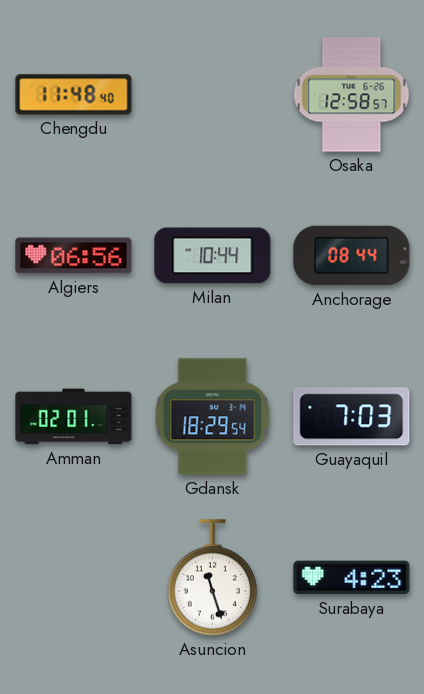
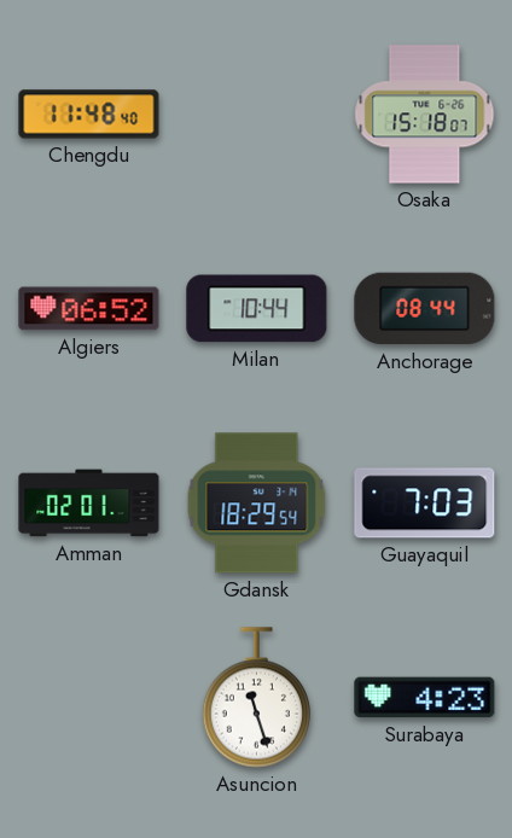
Osaka: 12:58 -> 15:18
Algiers: 06:56 -> 06:52
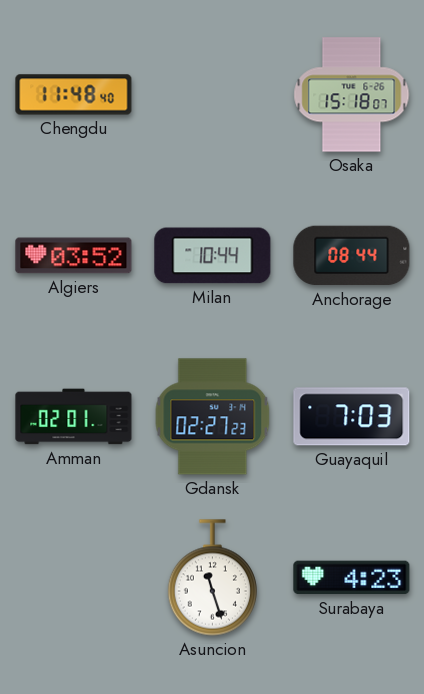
Algiers: 06:52 -> 03:52
Gdansk: 18:29 -> 02:27
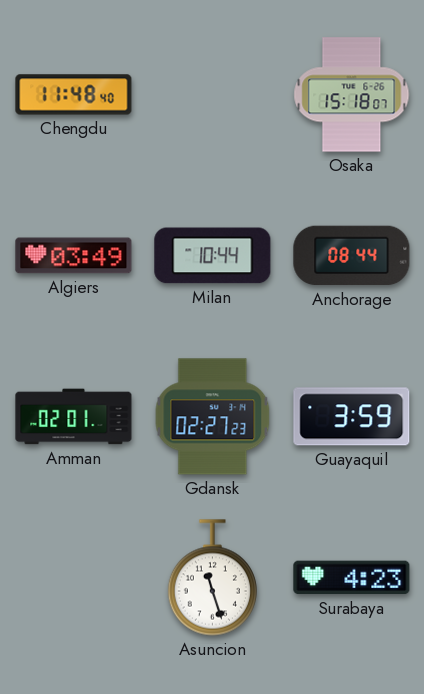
Algiers: 03:52 -> 03:49
Guayaquil: 7:03 -> 3:59
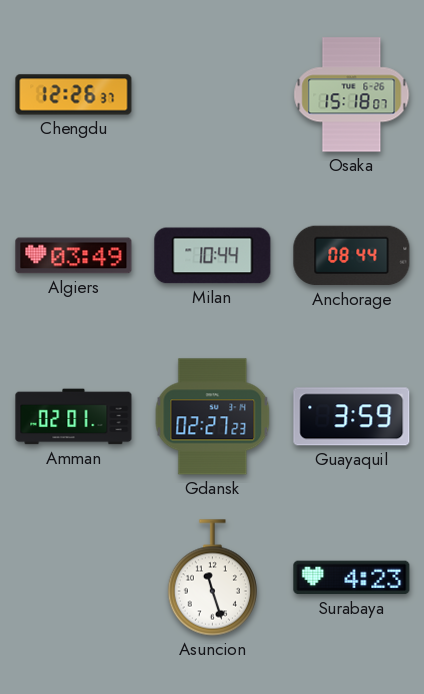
Chengdu: 11:48 -> 12:26
